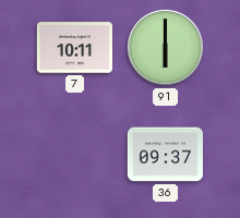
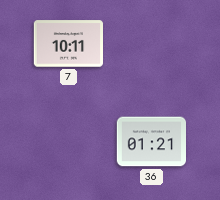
91: 6:00 -> none
36: 09:37 -> 01:21
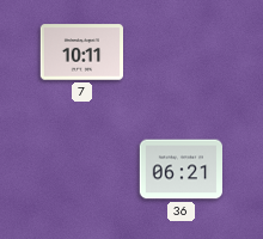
36: 01:21 -> 06:21
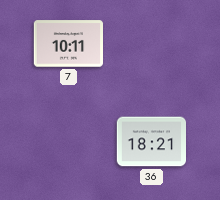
36: 06:21 -> 18:21
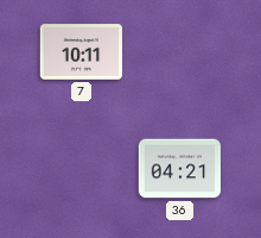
36: 18:21 -> 04:21
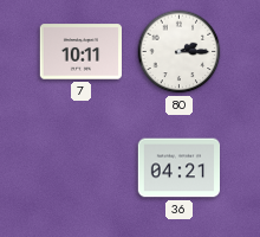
80: none -> 2:15
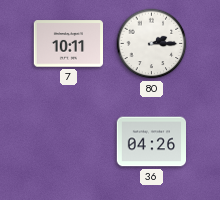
36: 04:21 -> 04:26
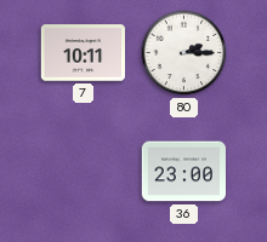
36: 04:26 -> 23:00
